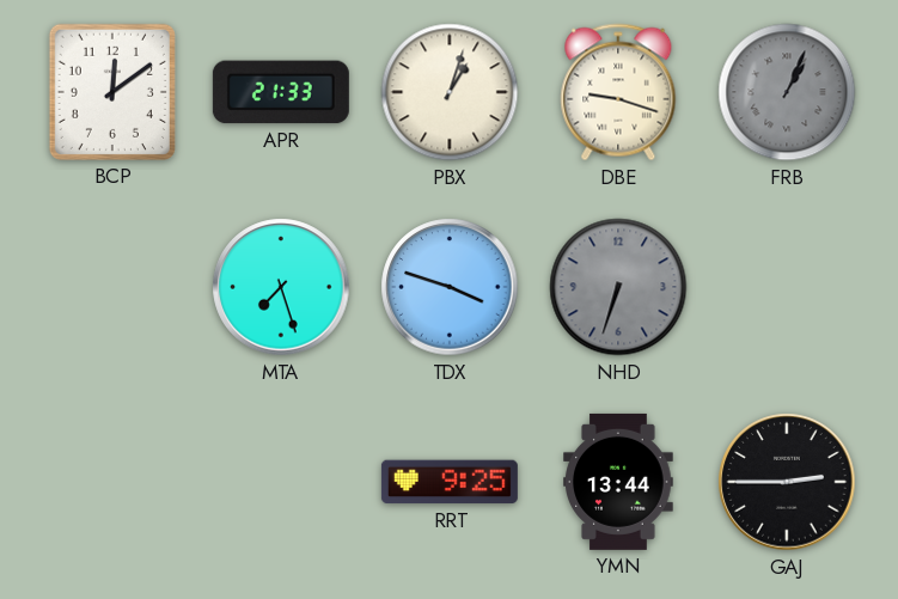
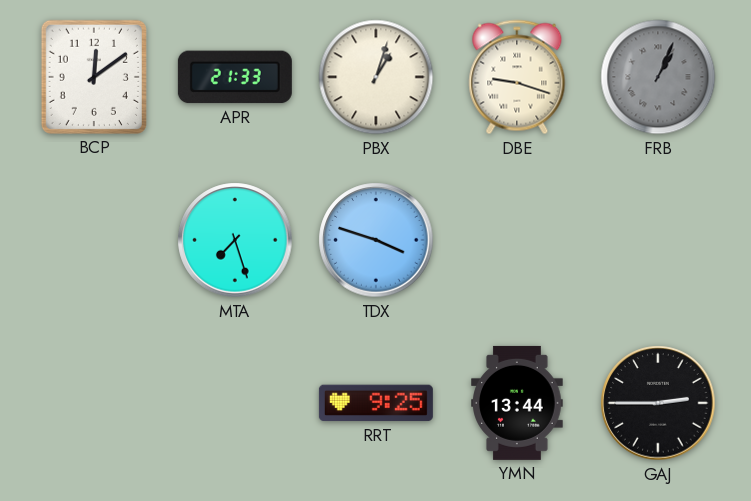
NHD: 6:33 -> none
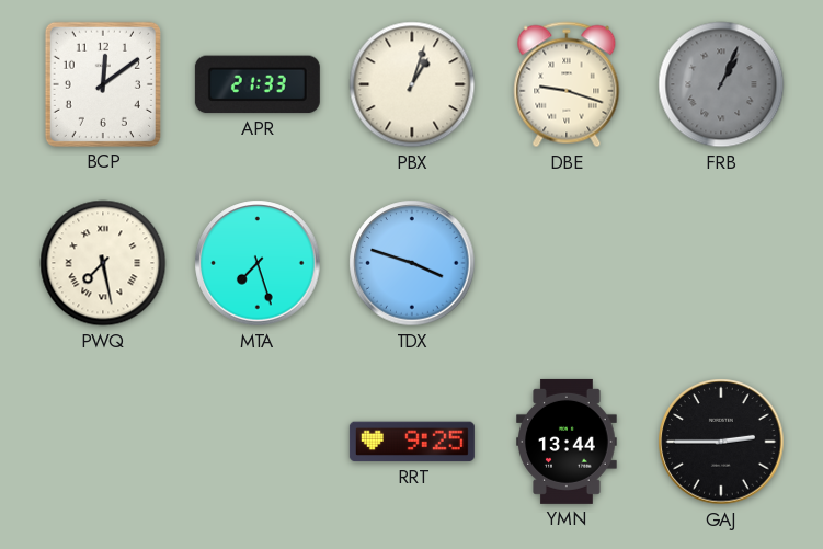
PWQ: none -> 7:28
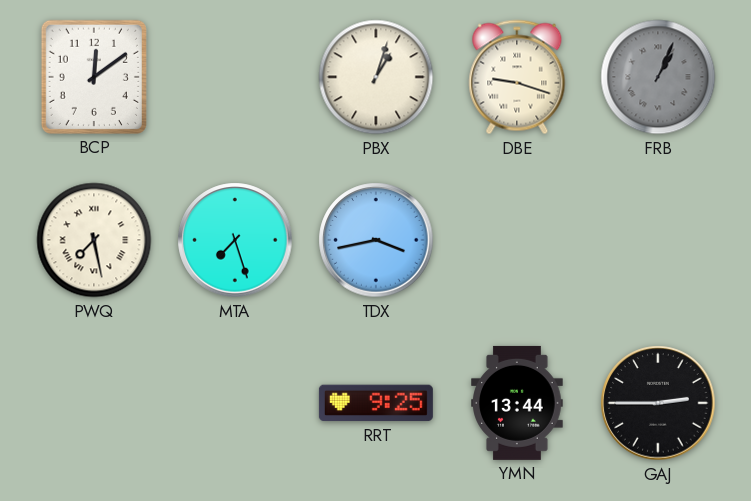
APR: 21:33 -> none
TDX: 3:48 -> 3:43
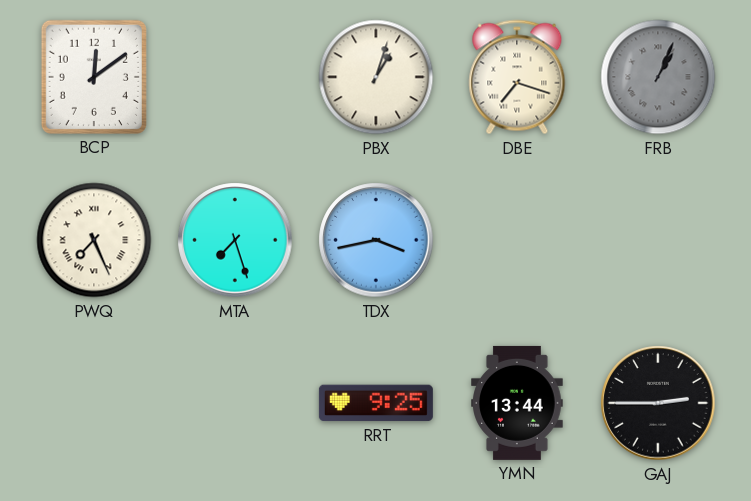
DBE: 9:18 -> 7:18
PWQ: 7:28 -> 7:26
